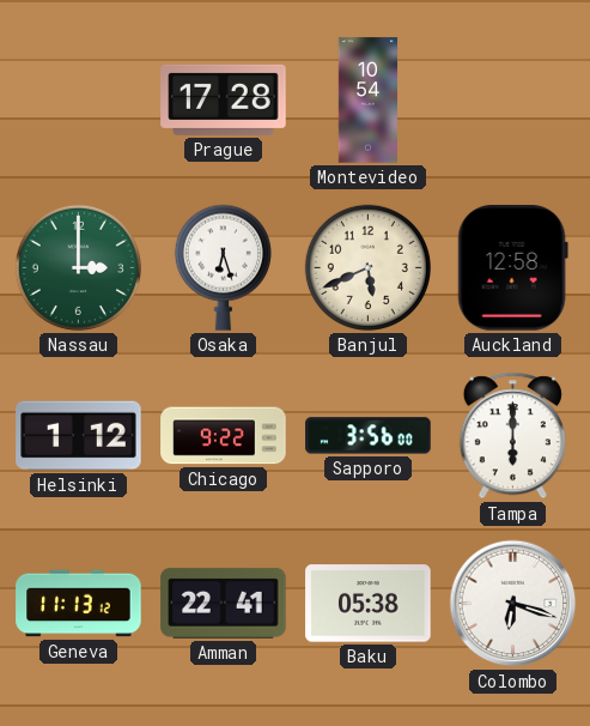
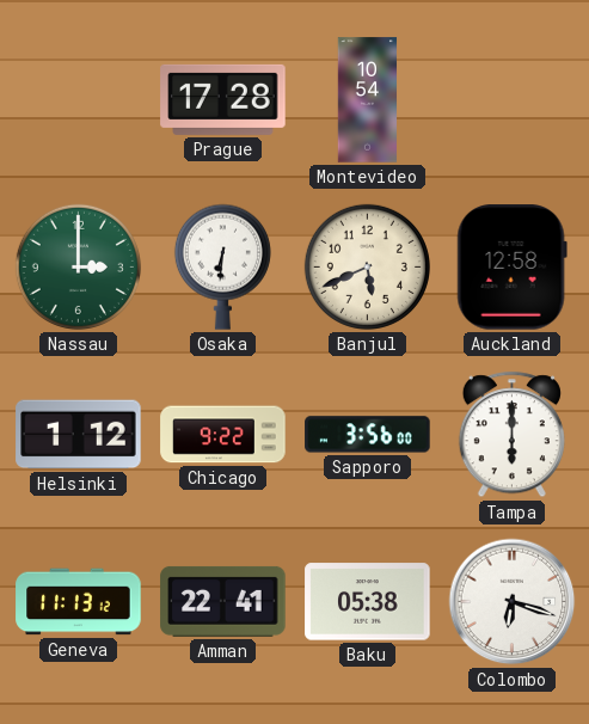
Osaka: 6:27 -> 6:31
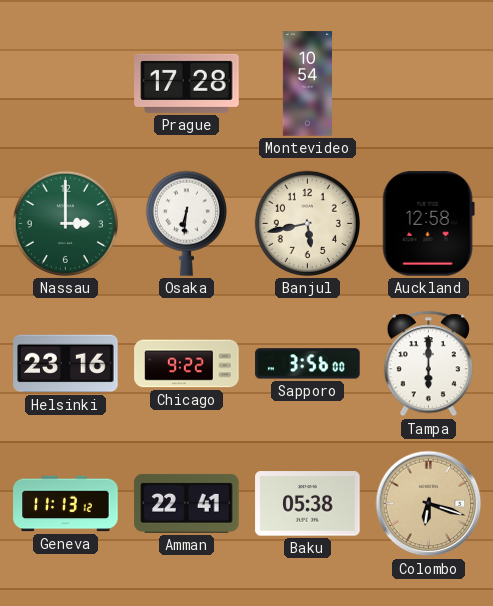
Banjul: 5:41 -> 5:43
Helsinki: 1:12 -> 23:16
Colombo dial: white -> champagne
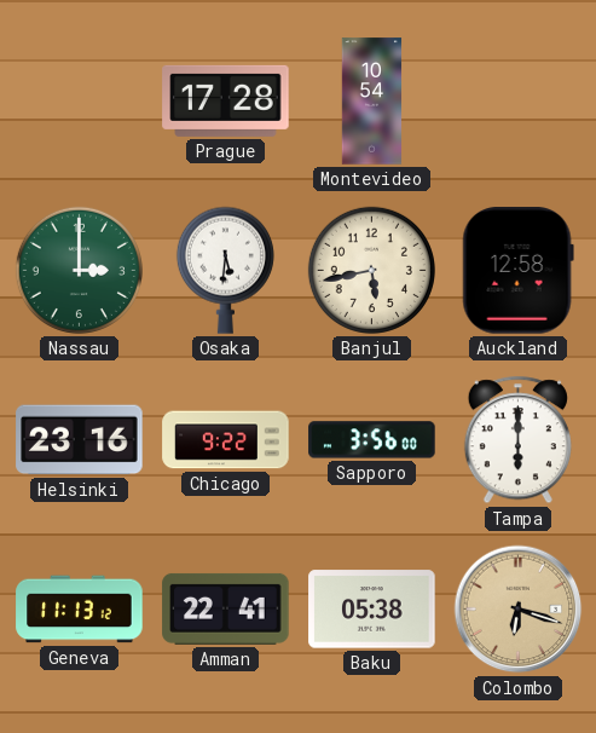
Osaka: 6:31 -> 5:31
